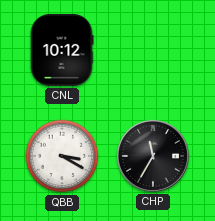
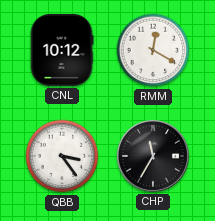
RMM: none -> 12:20
QBB: 3:20 -> 3:24
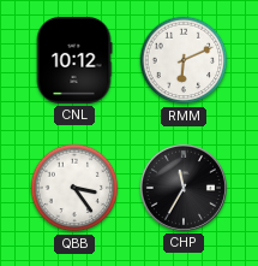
RMM: 12:20 -> 6:11
